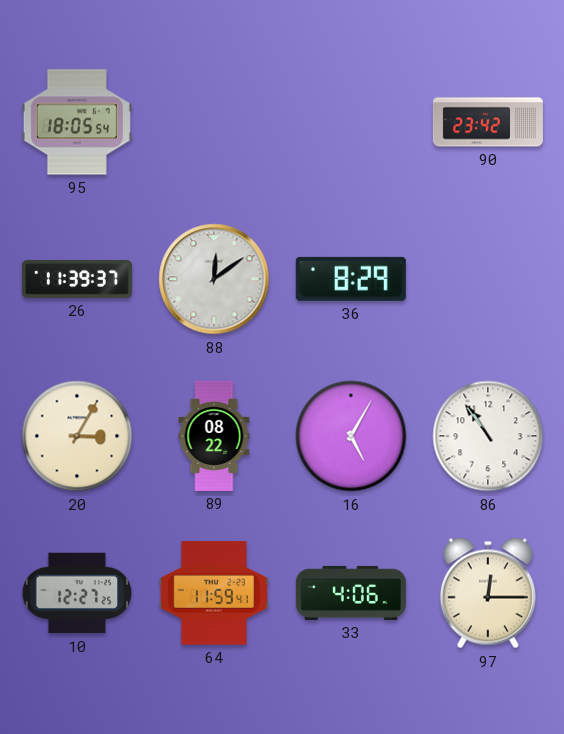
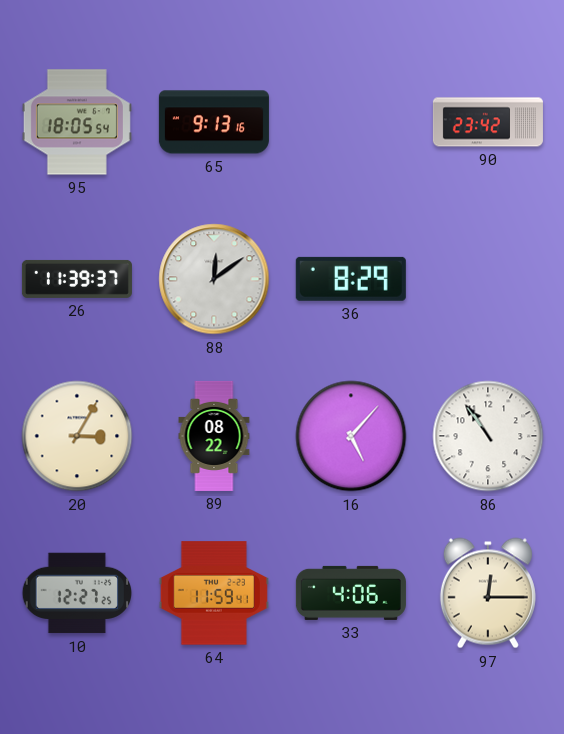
65: none -> 9:13
16: 5:05 -> 5:07
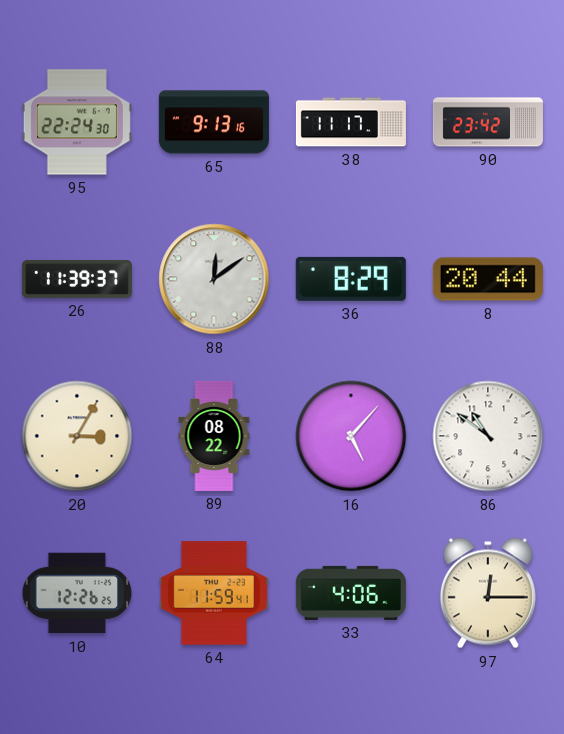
95: 18:05 -> 22:24
38: none -> 11:17
8: none -> 20:44
86: 10:54 -> 10:51
10: 12:27 -> 12:26
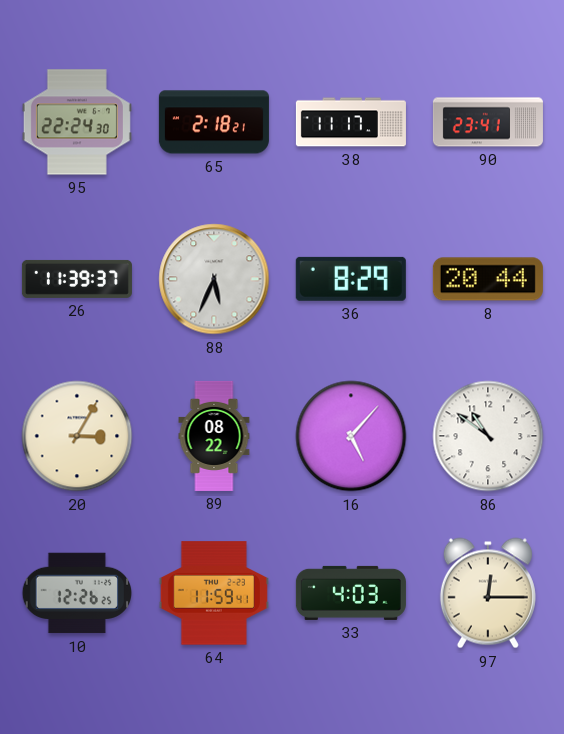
65: 9:13 -> 2:18
90: 23:42 -> 23:41
88: 12:09 -> 5:34
33: 4:06 -> 4:03
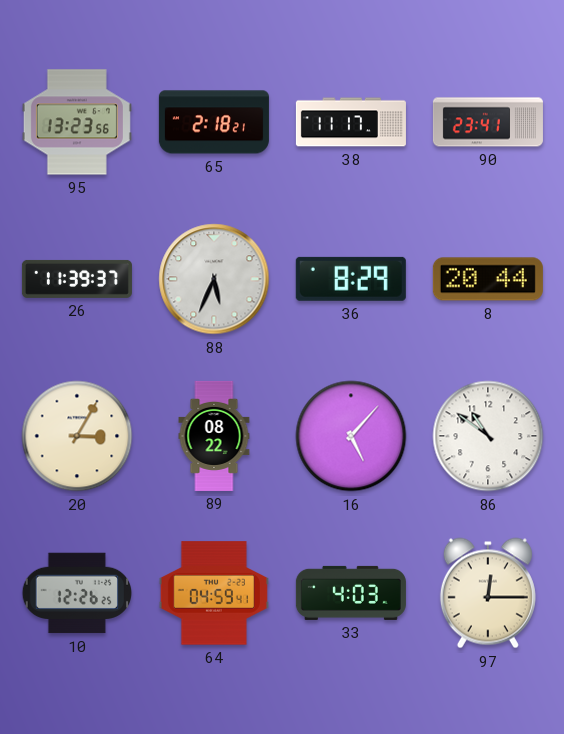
95: 22:24 -> 13:23
64: 11:59 -> 04:59
